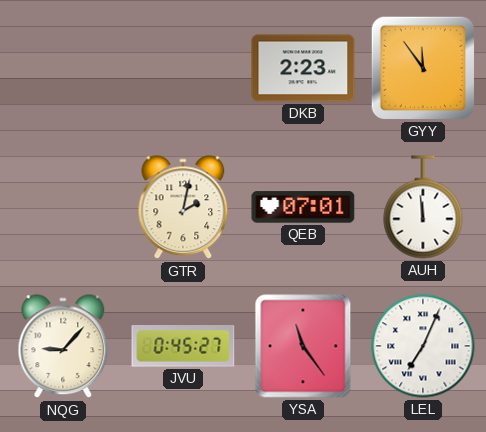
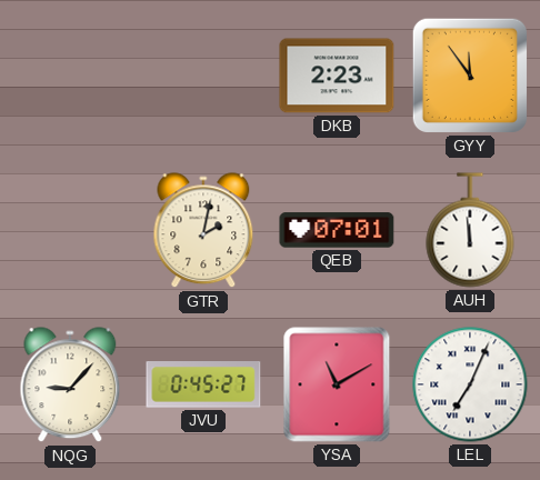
YSA: 11:24 -> 11:10
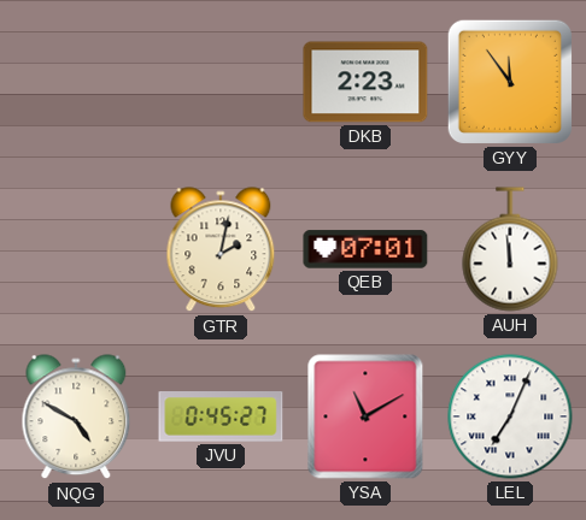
NQG: 9:07 -> 4:50
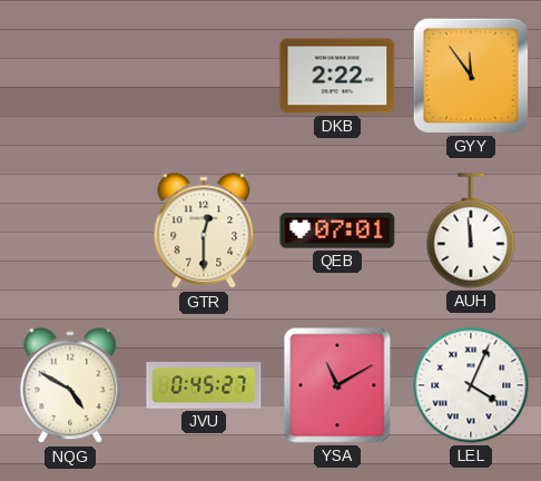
DKB: 2:23 -> 2:22
GTR: 2:02 -> 12:30
LEL: 7:04 -> 4:04
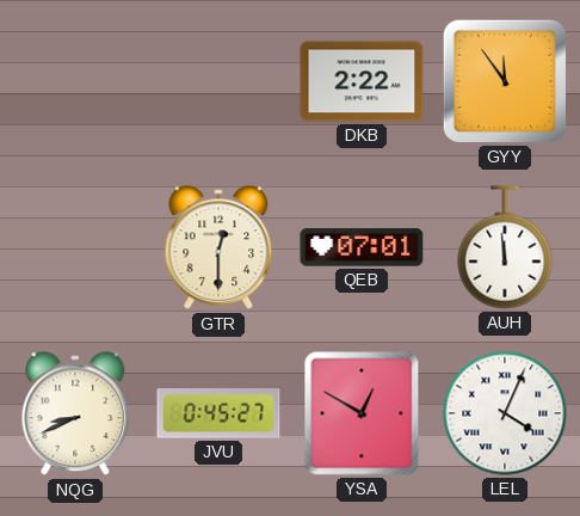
NQG: 4:50 -> 8:41
YSA: 11:10 -> 12:50
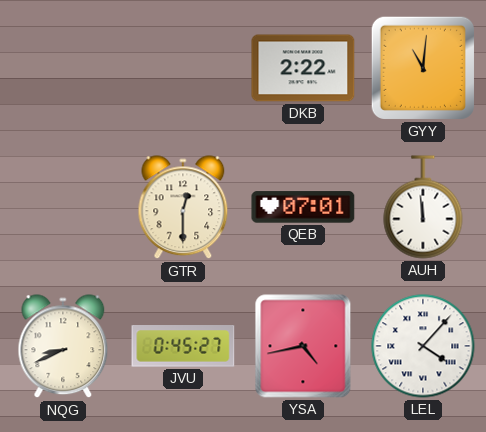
GYY: 11:54 -> 11:01
YSA: 12:50 -> 4:43
LEL: 4:04 -> 4:07
